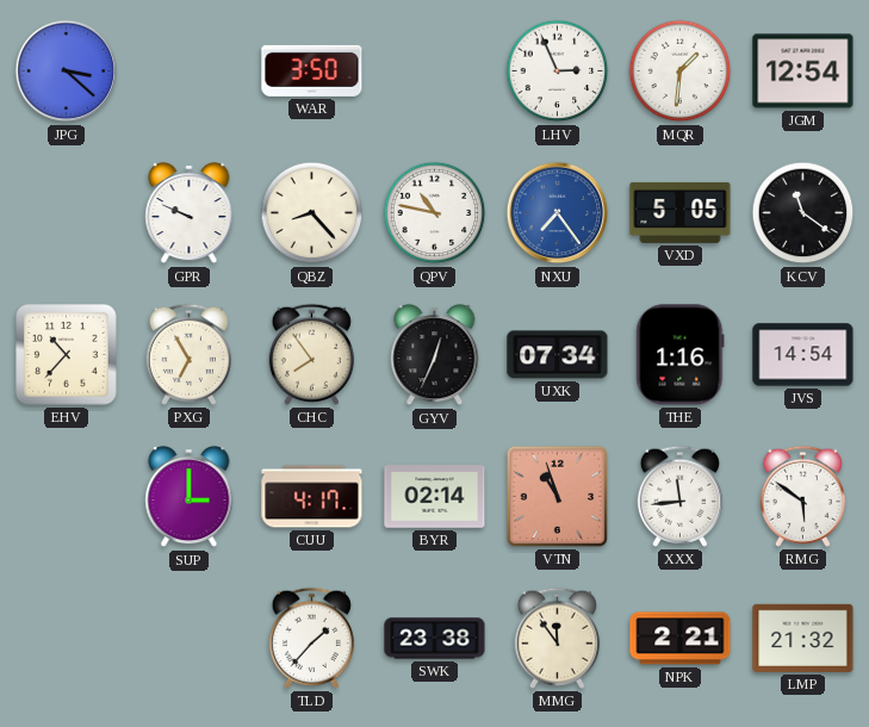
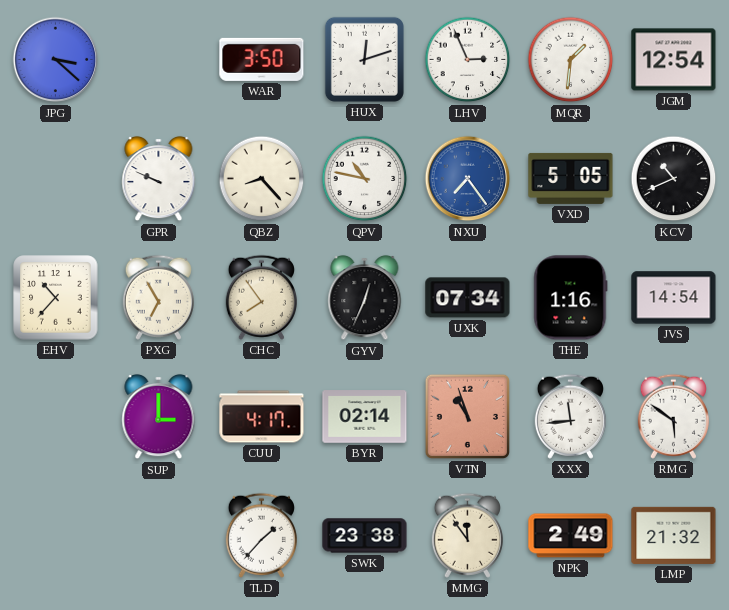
HUX: none -> 12:12
KCV: 11:21 -> 10:41
NPK: 2:21 -> 2:49
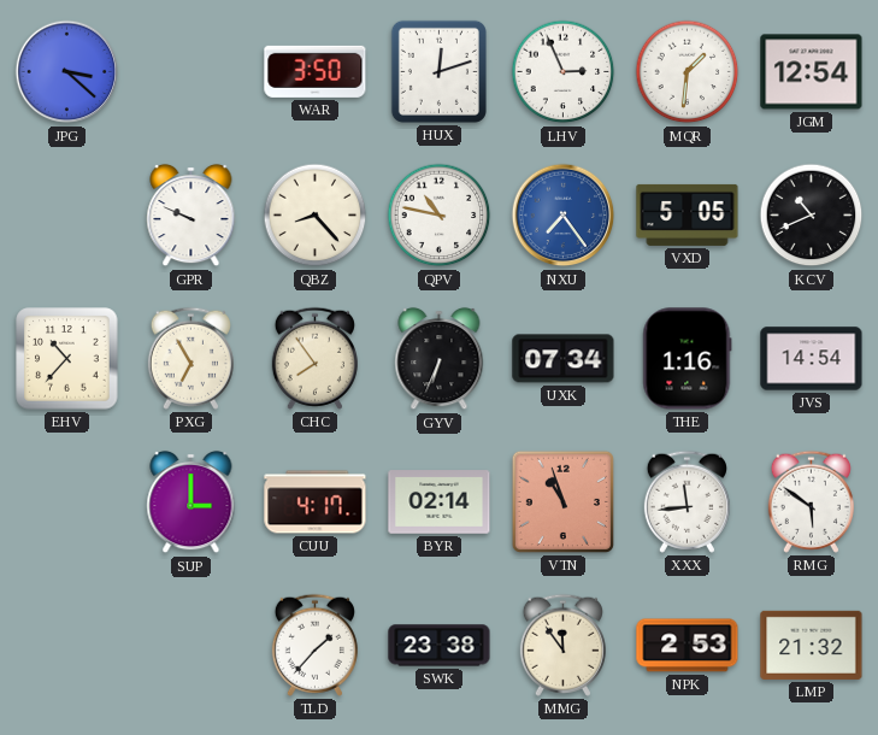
GYV: 12:34 -> 6:34
NPK: 2:49 -> 2:53
